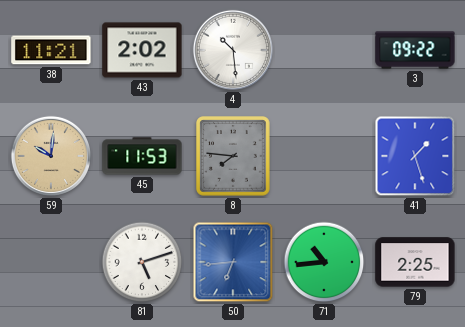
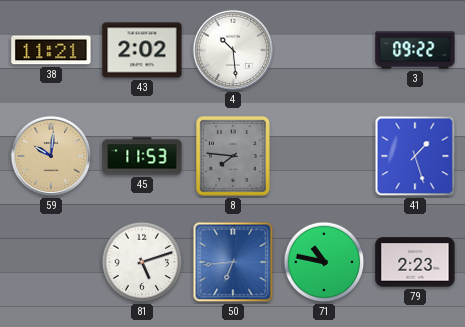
71: 10:44 -> 10:47
79: 2:25 -> 2:23
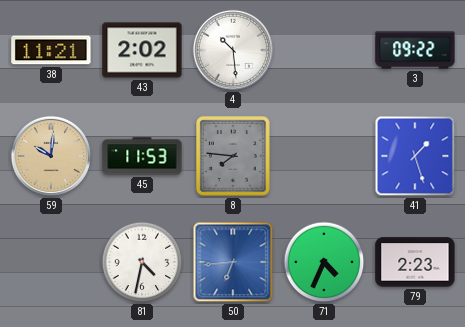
81: 5:12 -> 4:32
71: 10:47 -> 4:34
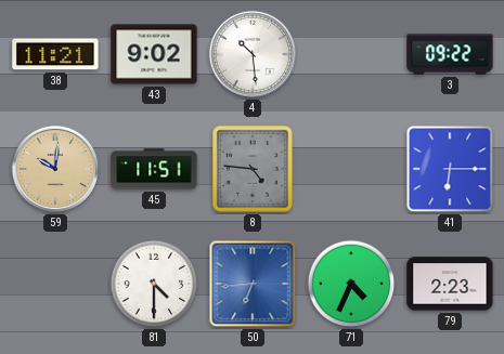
43: 2:02 -> 9:02
45: 11:53 -> 11:51
8: 7:46 -> 4:46
41: 1:27 -> 6:15
81: 4:32 -> 4:30
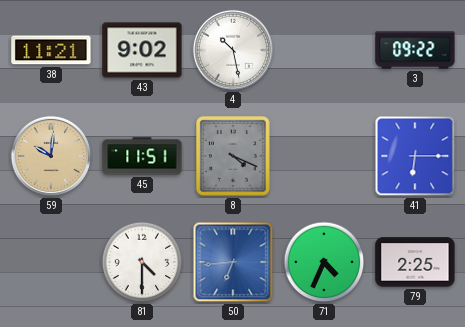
4: 10:29 -> 10:28
8: 4:46 -> 4:19
79: 2:23 -> 2:25
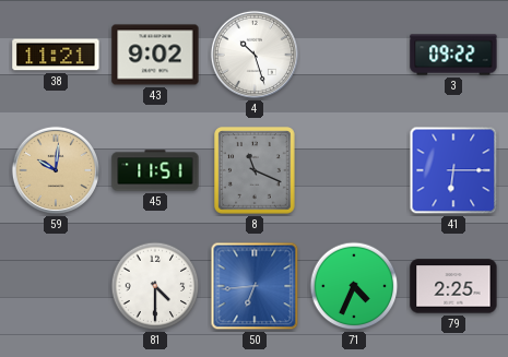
4: 10:28 -> 10:27
8: 4:19 -> 11:19
